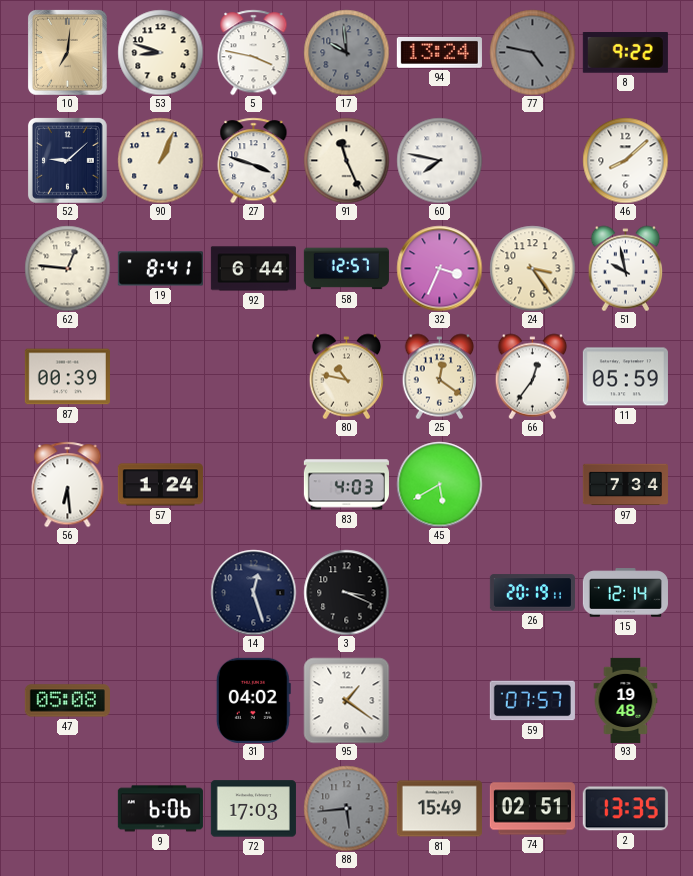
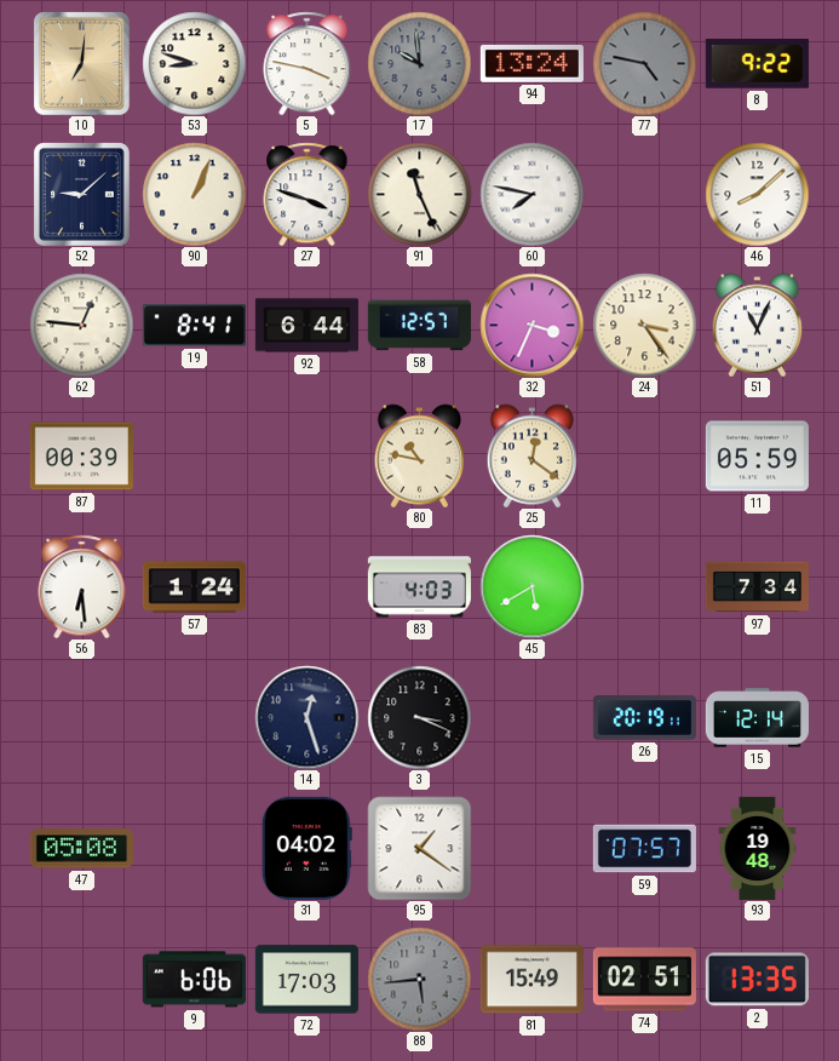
51: 9:58 -> 11:04
66: 12:36 -> none
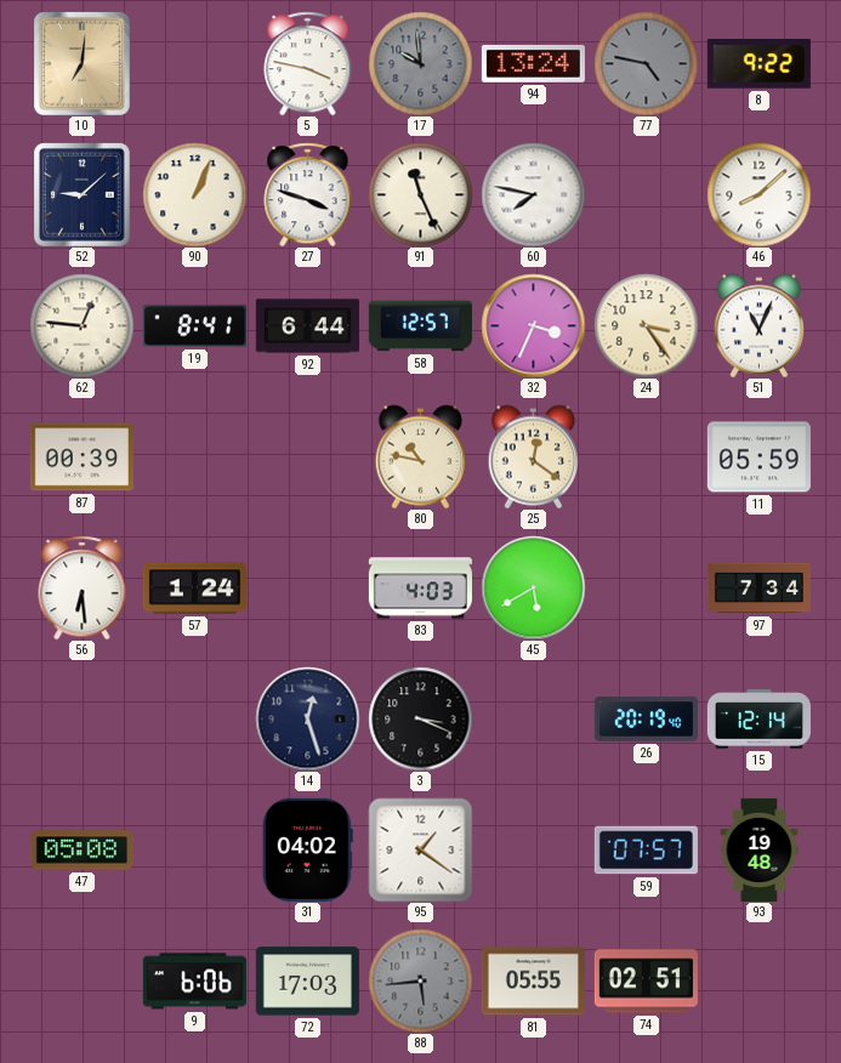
53: 8:48 -> none
26: 20:19:11 -> 20:19:40
81: 15:49 -> 05:55
2: 13:35 -> none
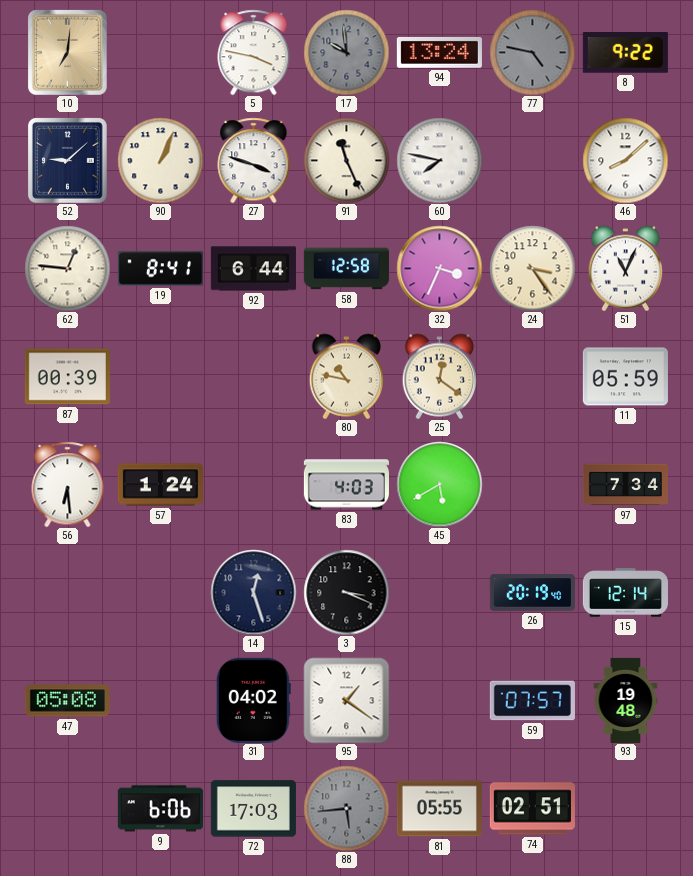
58: 12:57 -> 12:58
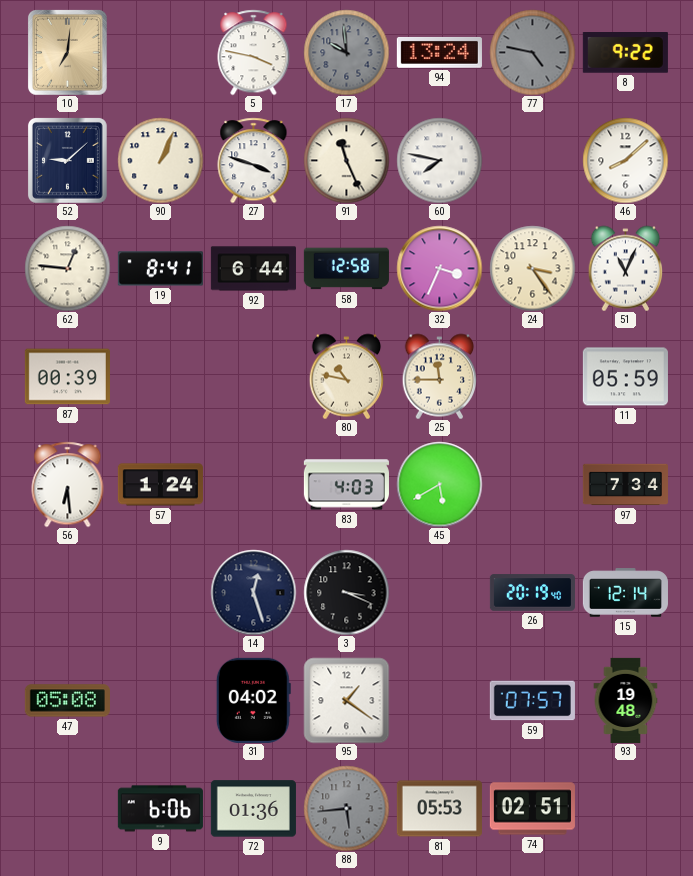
25: 12:21 -> 11:45
72: 17:03 -> 01:36
81: 05:55 -> 05:53
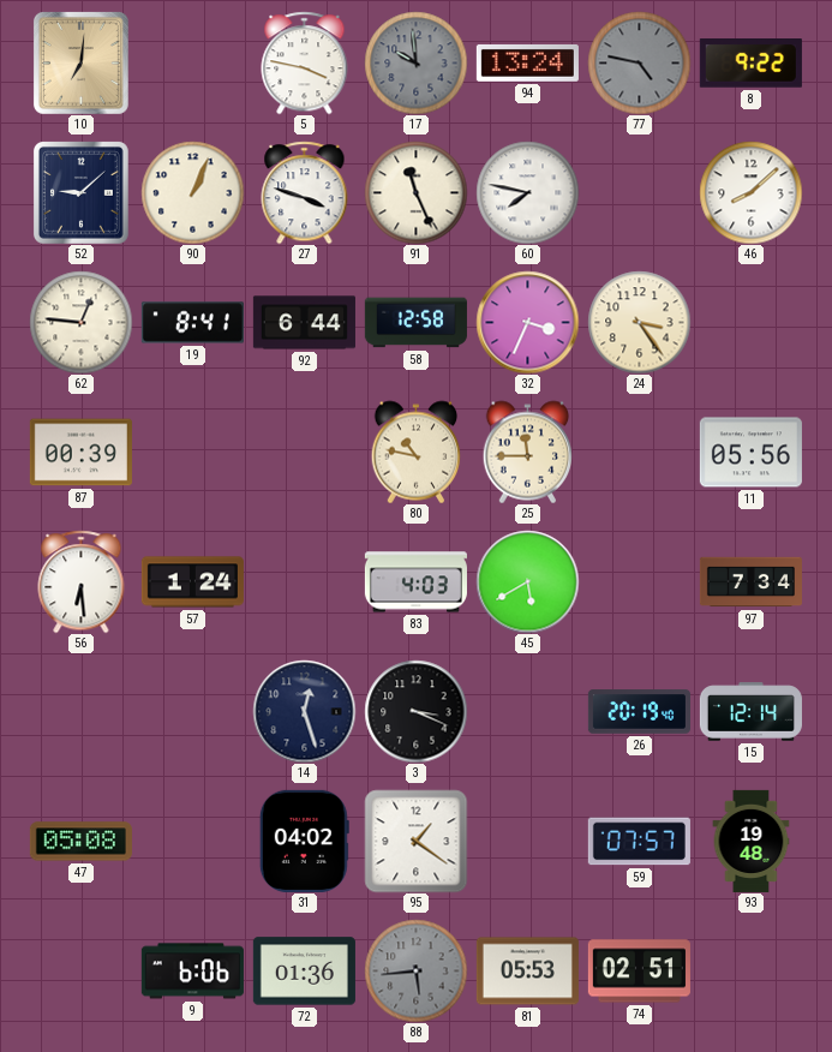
51: 11:04 -> none
11: 05:59 -> 05:56
